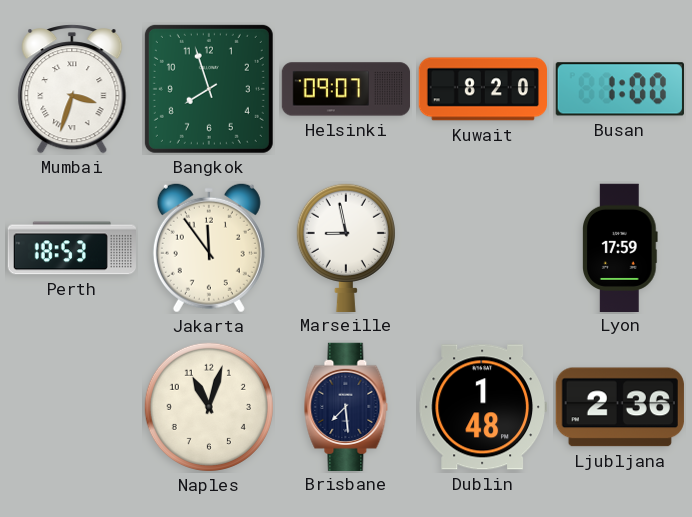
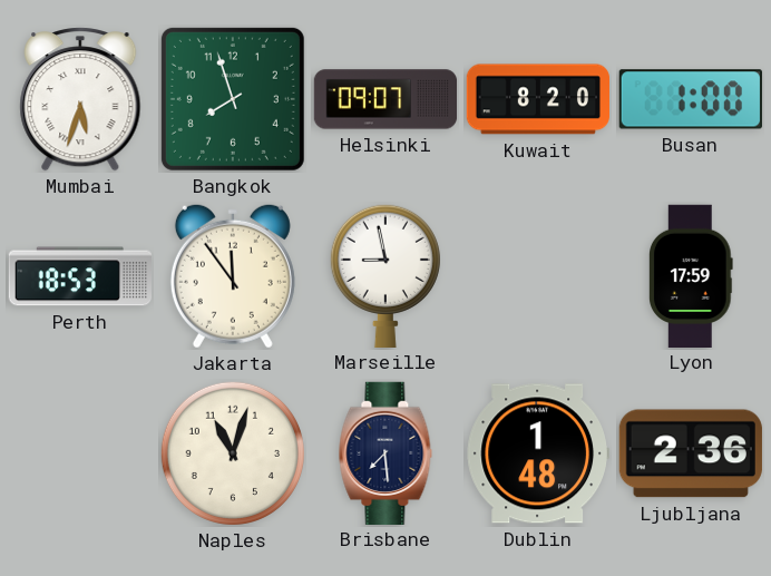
Mumbai: 3:33 -> 5:33
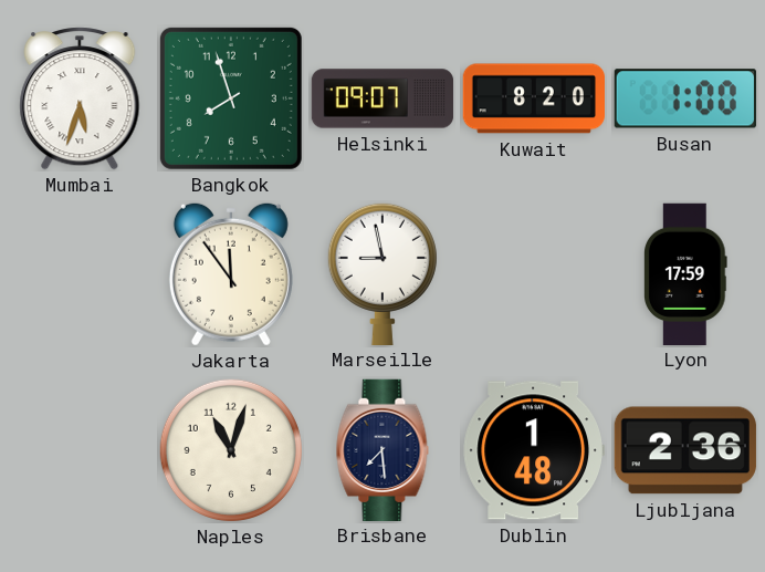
Perth: 18:53 -> none
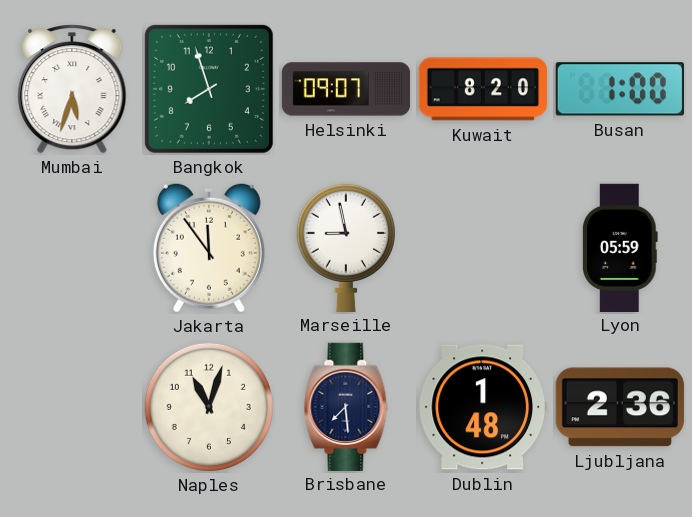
Lyon: 17:59 -> 05:59
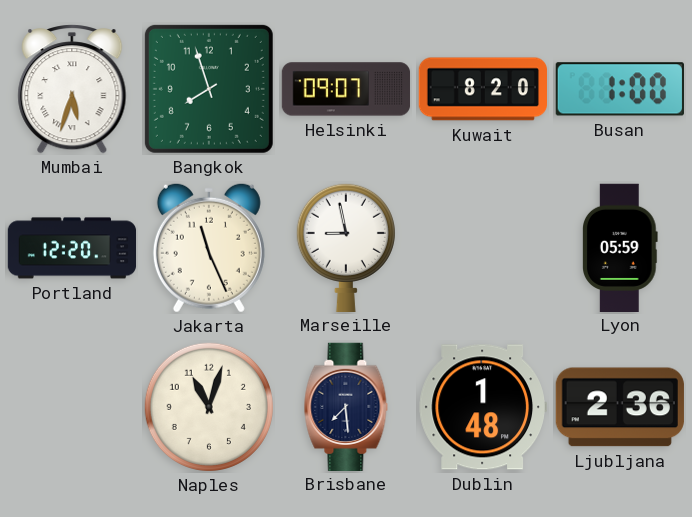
Portland: none -> 12:20
Jakarta: 11:54 -> 11:26
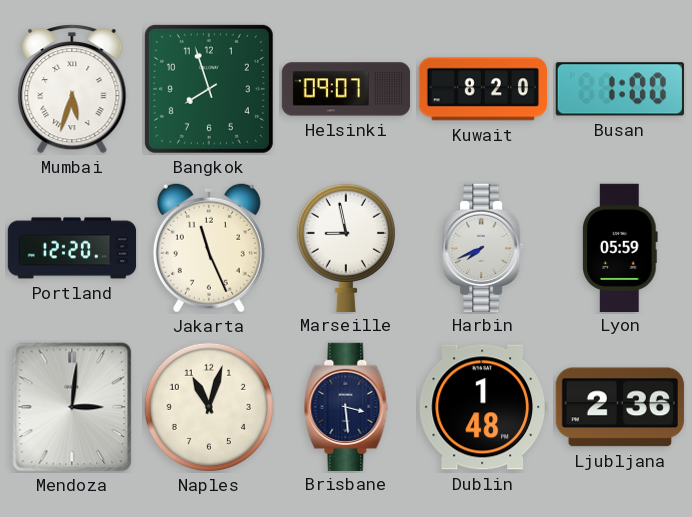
Harbin: none -> 7:41
Mendoza: none -> 3:01
Brisbane: 7:29 -> 3:29
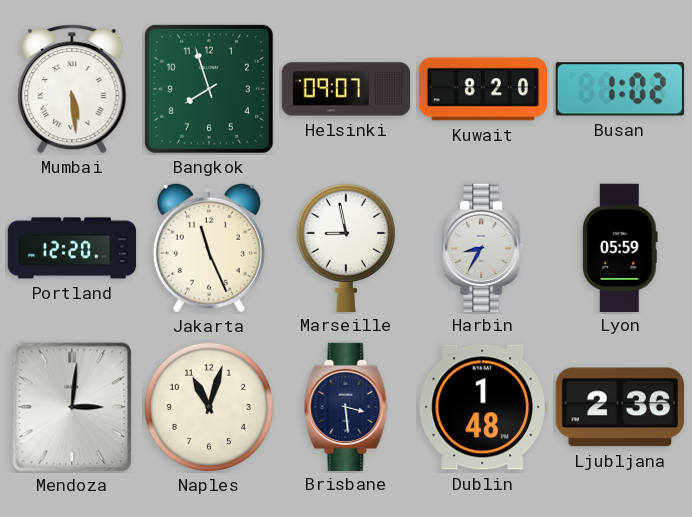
Mumbai: 5:33 -> 5:29
Busan: 1:00 -> 1:02
Harbin: 7:41 -> 8:35
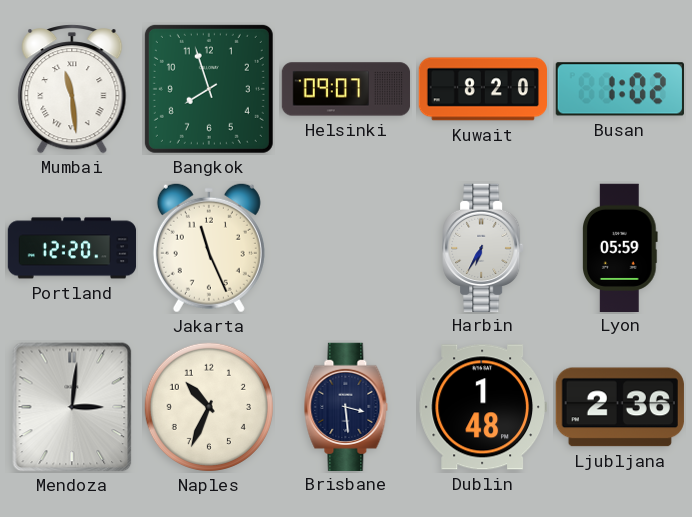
Mumbai: 5:29 -> 11:29
Marseille: 8:58 -> none
Harbin: 8:35 -> 6:35
Naples: 11:03 -> 10:34
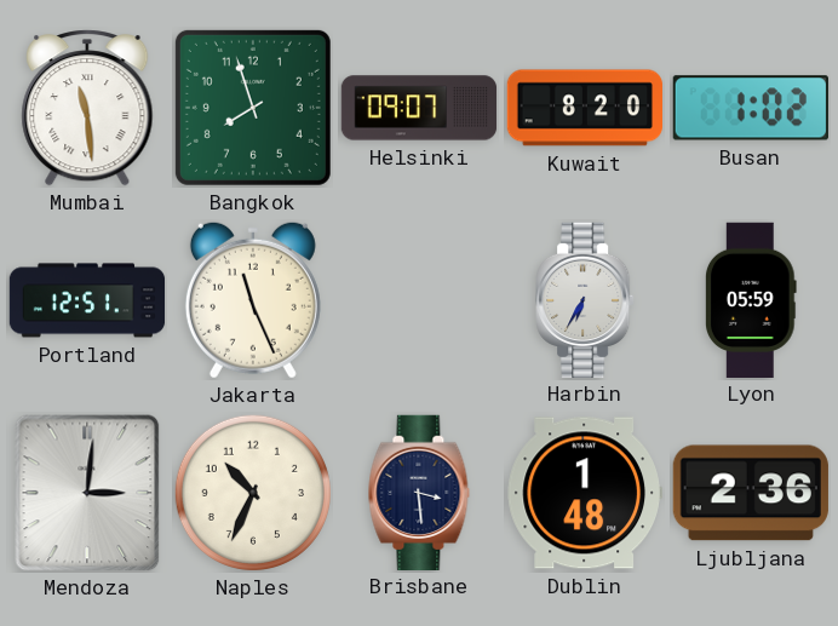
Portland: 12:20 -> 12:51
